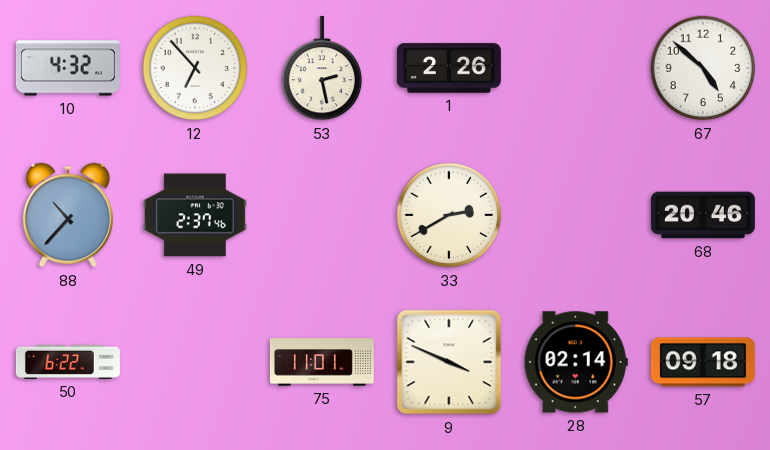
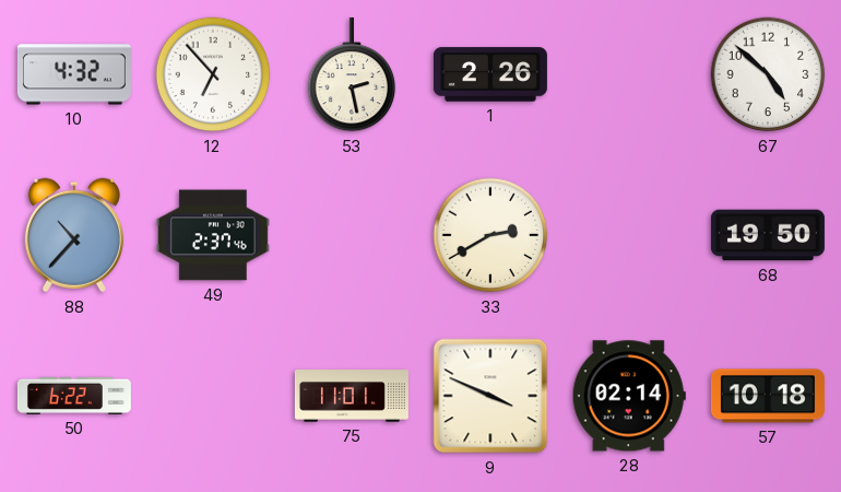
68: 20:46 -> 19:50
57: 09:18 -> 10:18
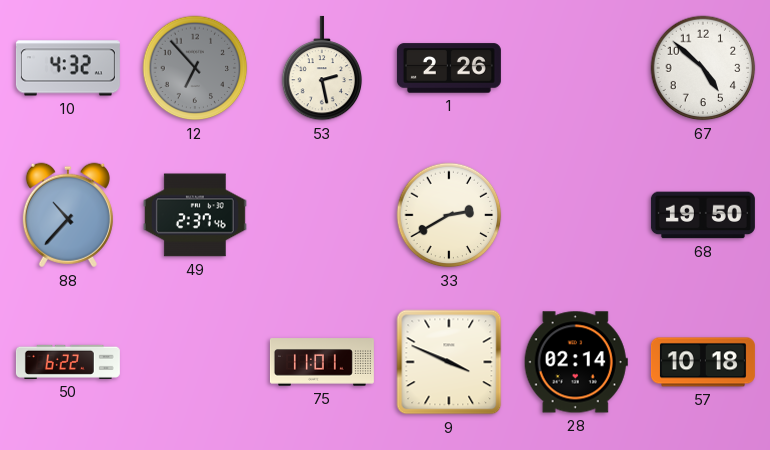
12 dial: white -> grey
